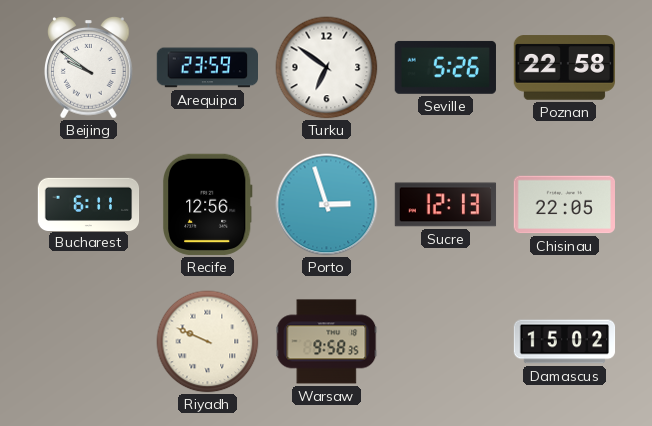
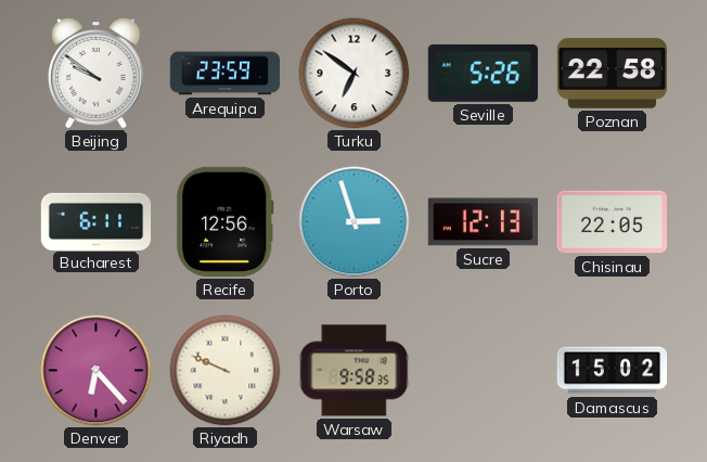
Denver: none -> 6:23
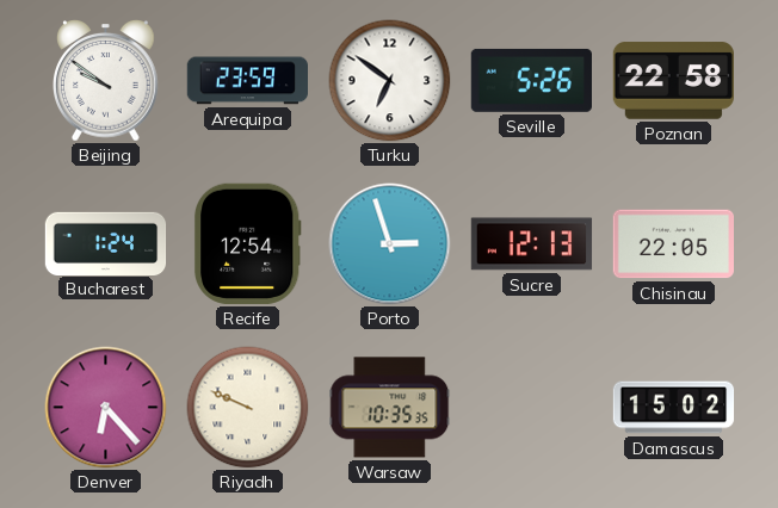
Bucharest: 6:11 -> 1:24
Recife: 12:56 -> 12:54
Warsaw: 9:58 -> 10:35
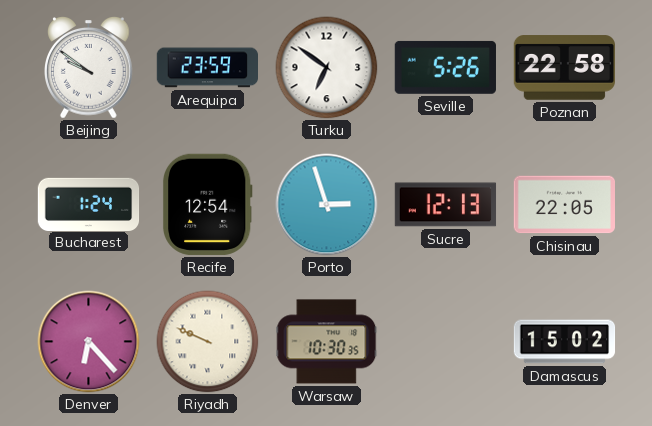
Warsaw: 10:35 -> 10:30
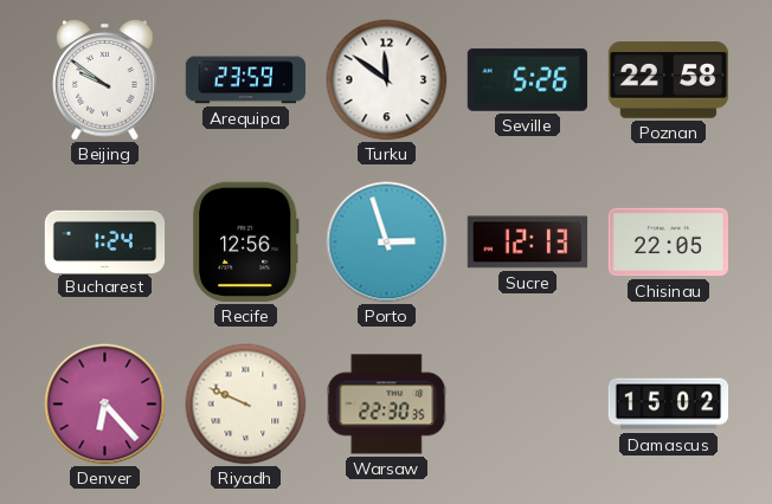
Turku: 6:51 -> 11:51
Recife: 12:54 -> 12:56
Warsaw: 10:30 -> 22:30
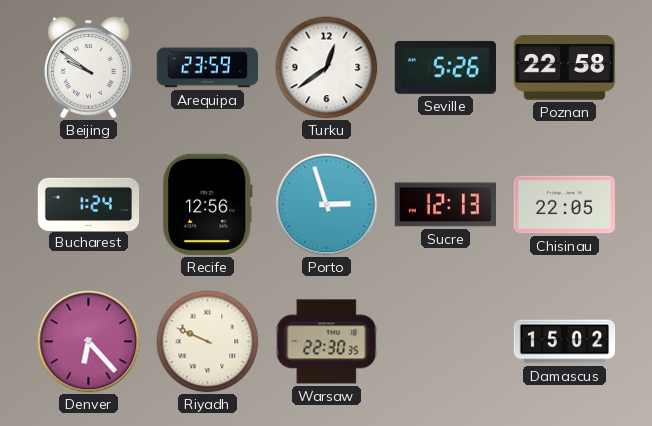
Turku: 11:51 -> 12:39
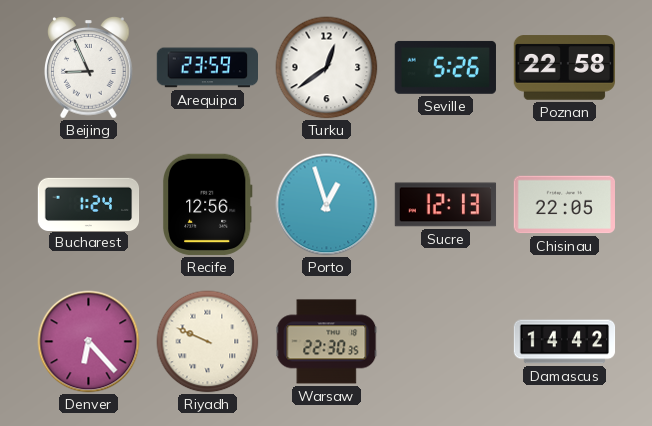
Beijing: 9:51 -> 8:56
Porto: 2:57 -> 12:57
Damascus: 15:02 -> 14:42
